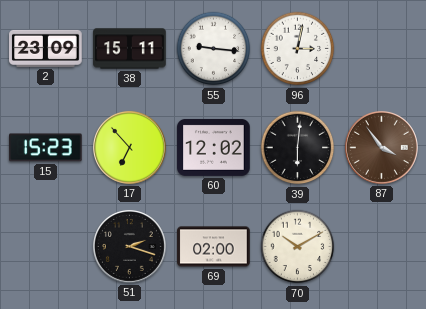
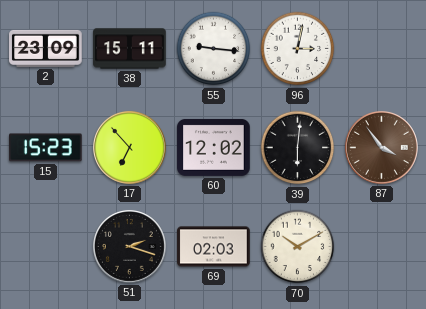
69: 02:00 -> 02:03
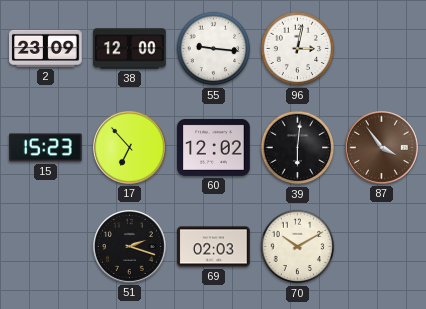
38: 15:11 -> 12:00
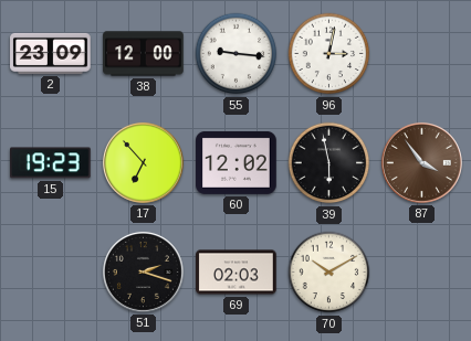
15: 15:23 -> 19:23
39: 6:01 -> 5:58
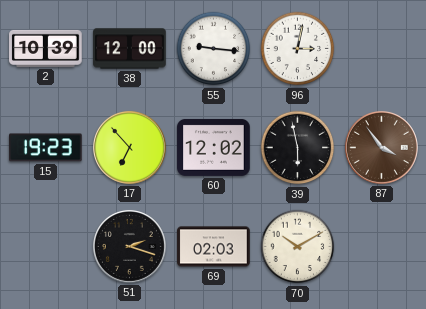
2: 23:09 -> 10:39
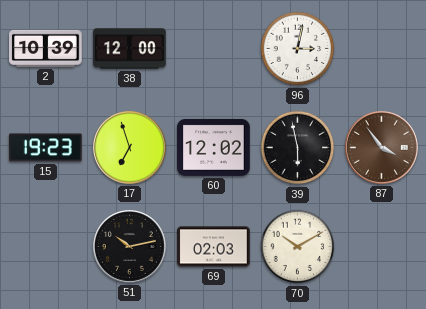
55: 9:16 -> none
17: 6:53 -> 6:57
51: 2:18 -> 10:13
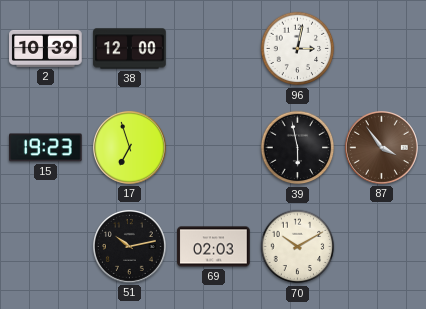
60: 12:02 -> none
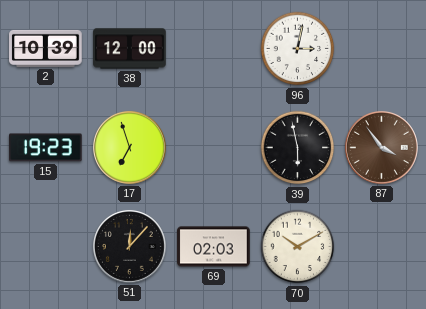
51: 10:13 -> 12:07
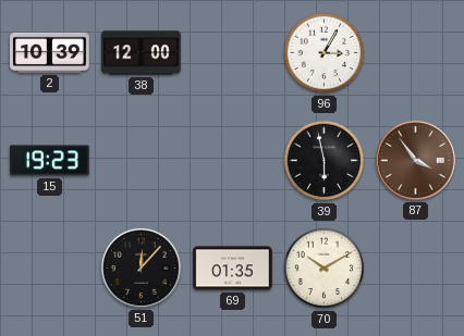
96: 3:02 -> 3:05
17: 6:57 -> none
69: 02:03 -> 01:35
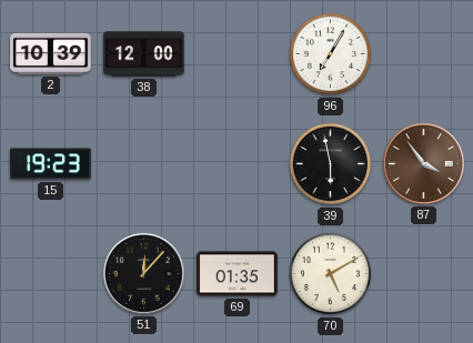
96: 3:05 -> 7:05
70: 10:10 -> 5:10
